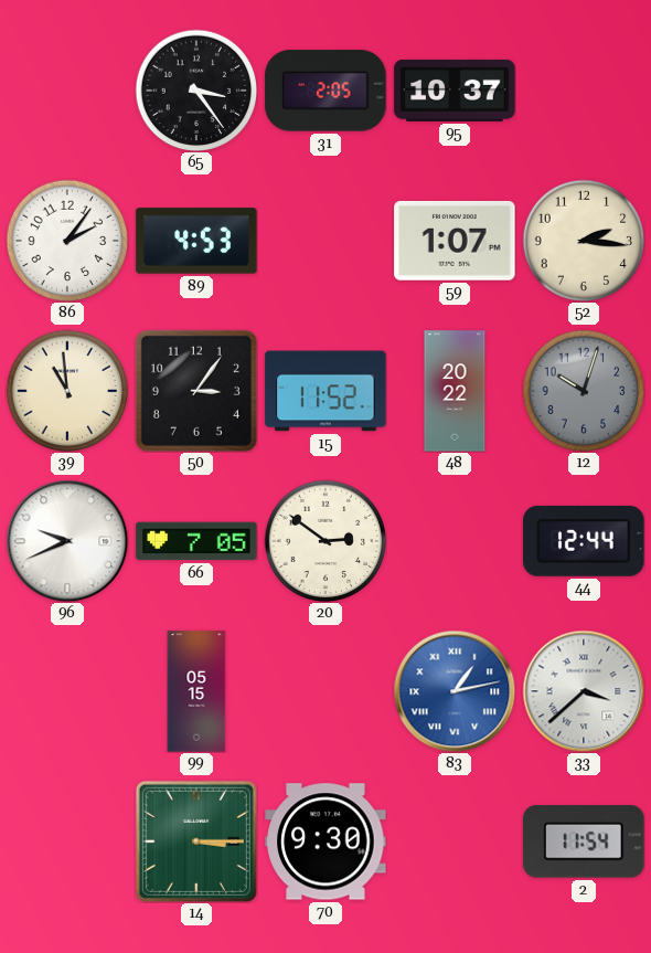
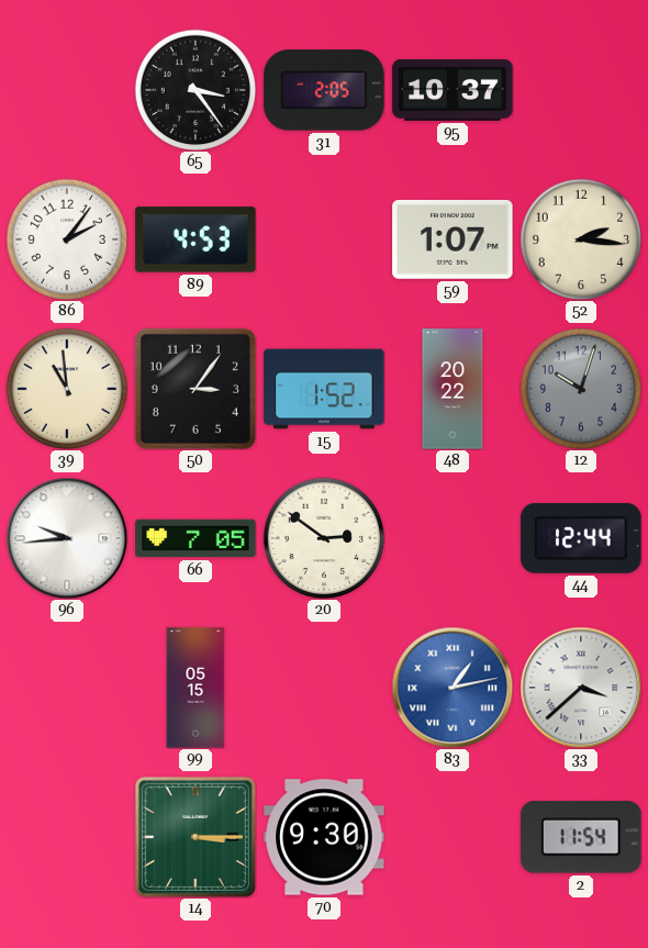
15: 11:52 -> 1:52
96: 9:41 -> 9:44
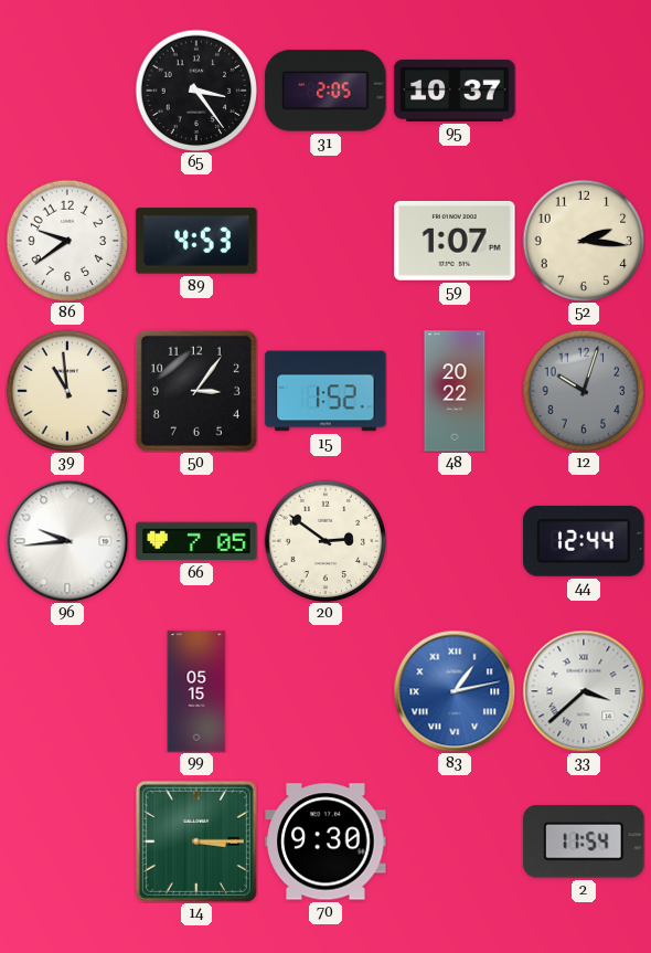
86: 2:06 -> 9:39
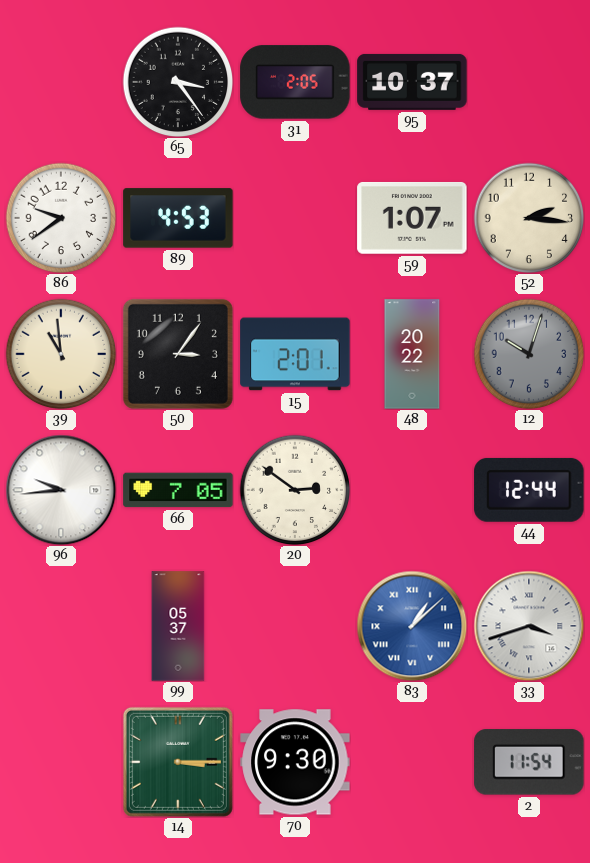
15: 1:52 -> 2:01
99: 05:15 -> 05:37
83: 1:13 -> 1:08
33: 3:38 -> 3:42
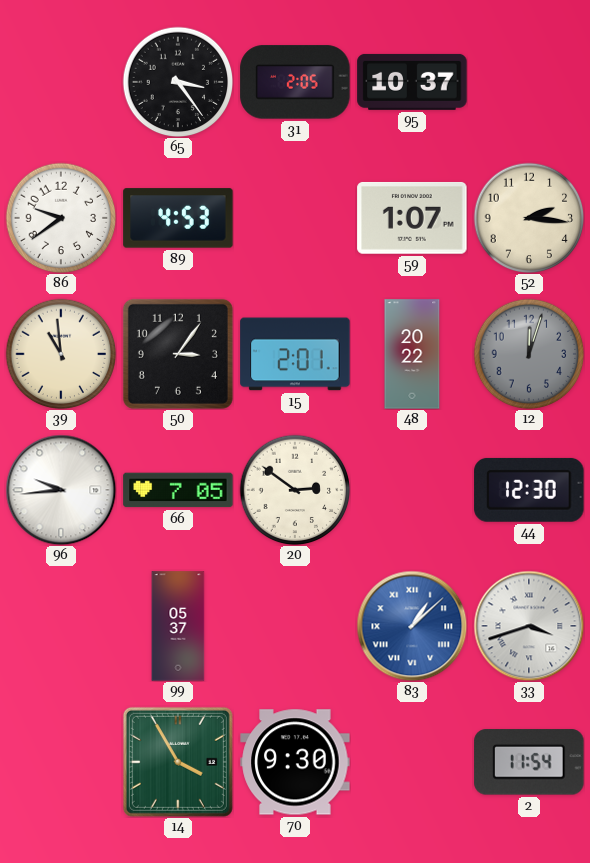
12: 10:03 -> 12:03
44: 12:44 -> 12:30
14: 3:15 -> 3:55
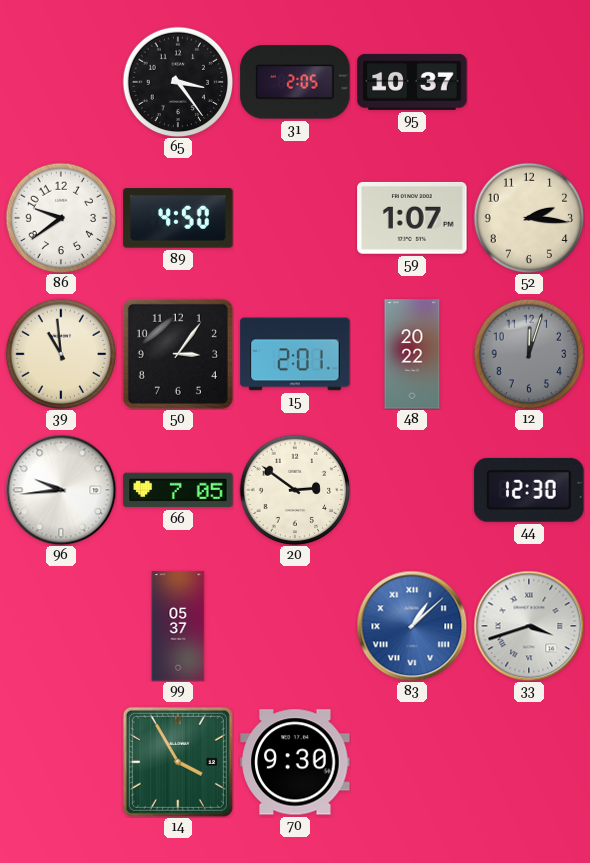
89: 4:53 -> 4:50
2: 11:54 -> none
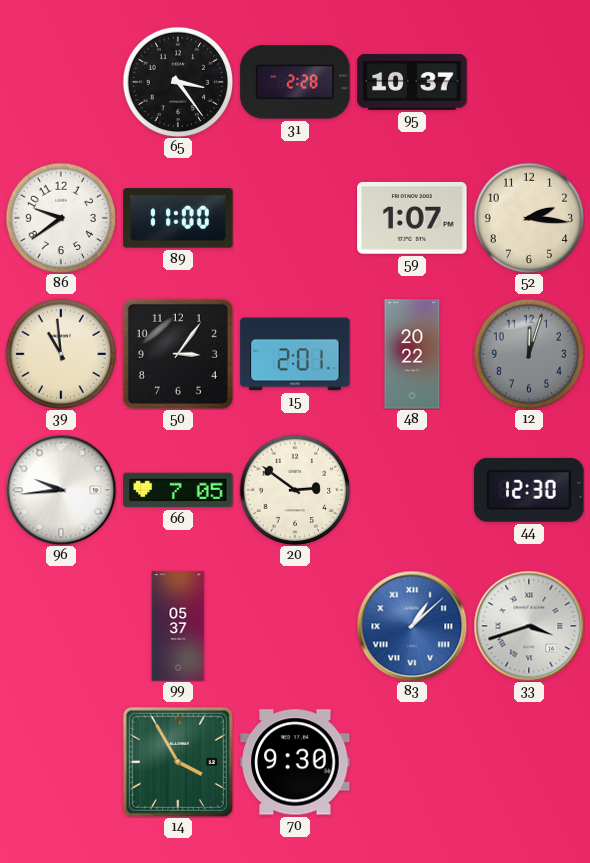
31: 2:05 -> 2:28
89: 4:50 -> 11:00
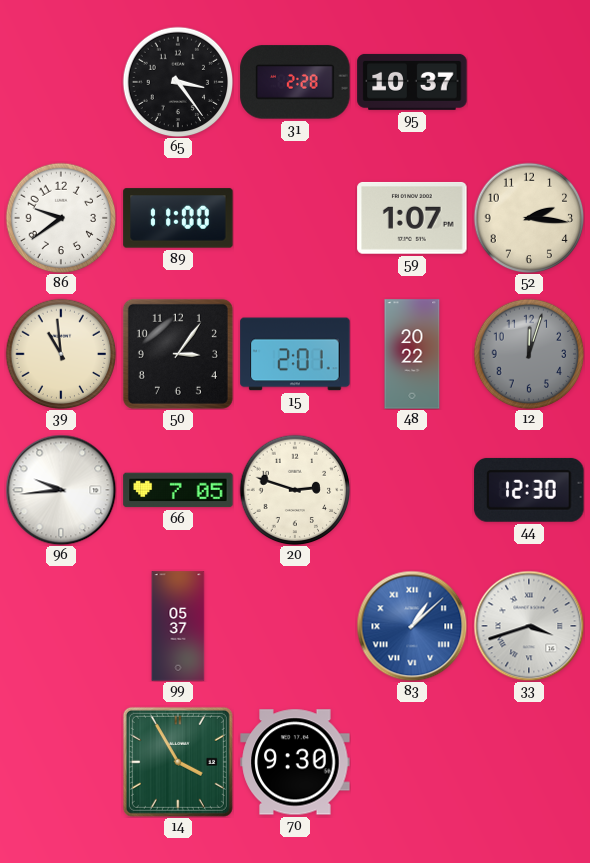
20: 2:51 -> 2:48
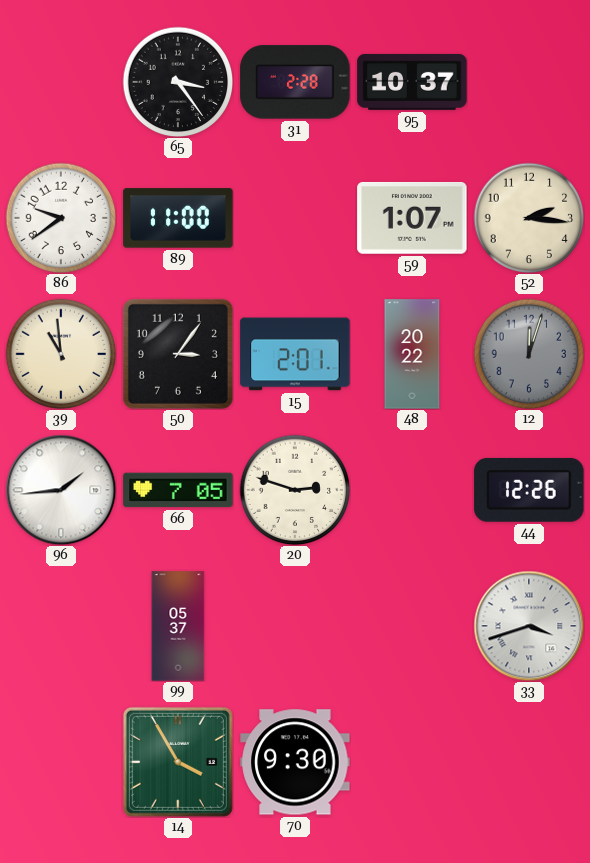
96: 9:44 -> 1:44
44: 12:30 -> 12:26
83: 1:08 -> none
